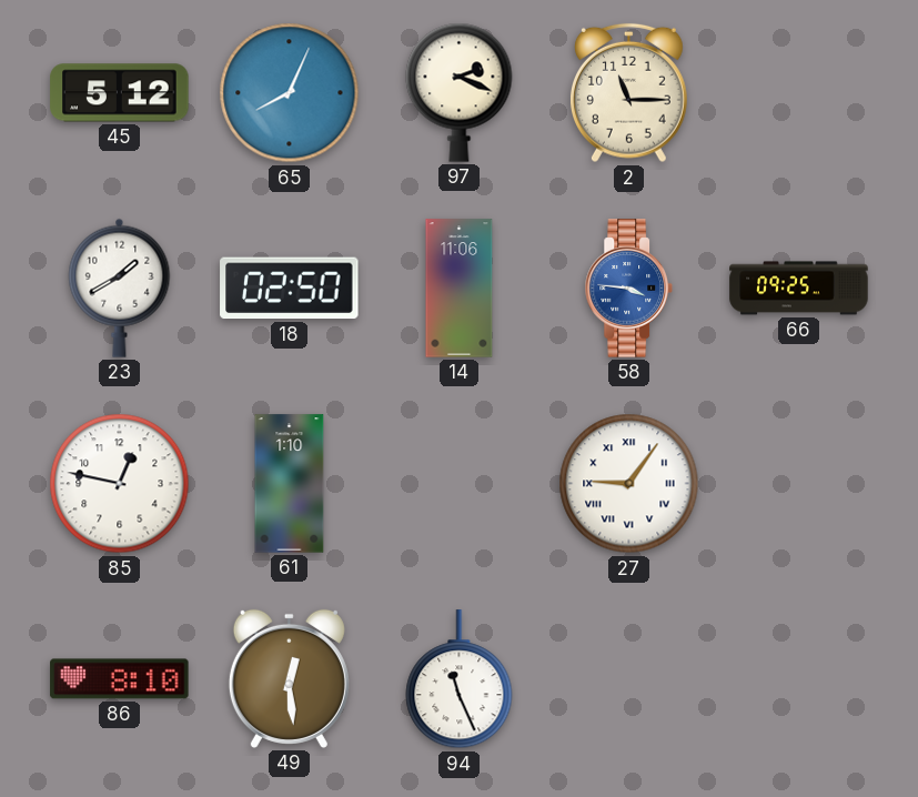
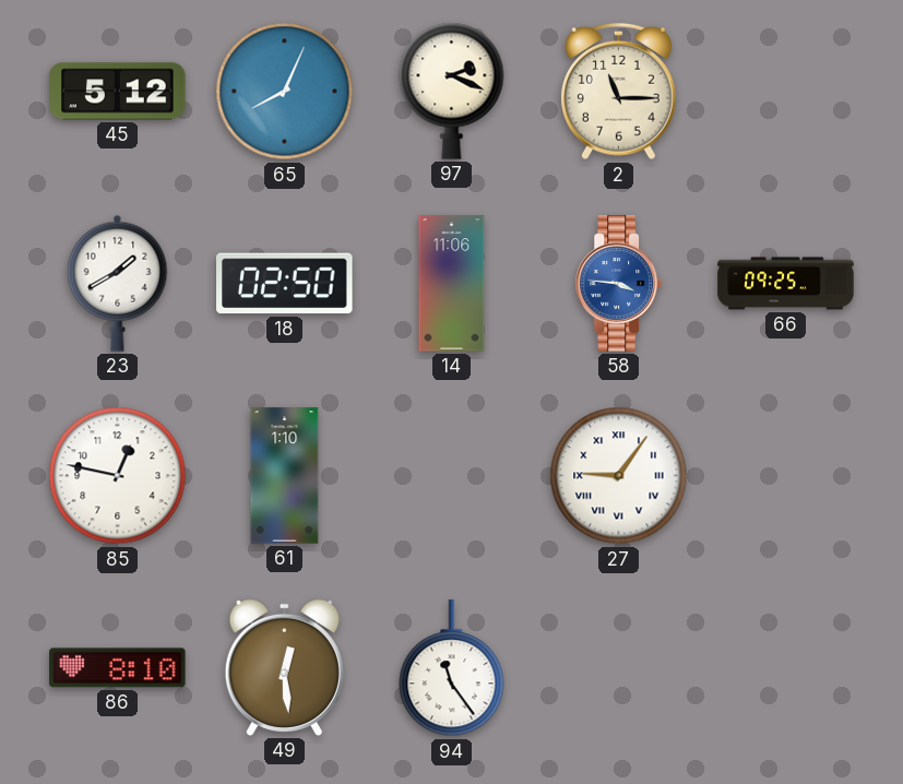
94: 11:26 -> 11:24
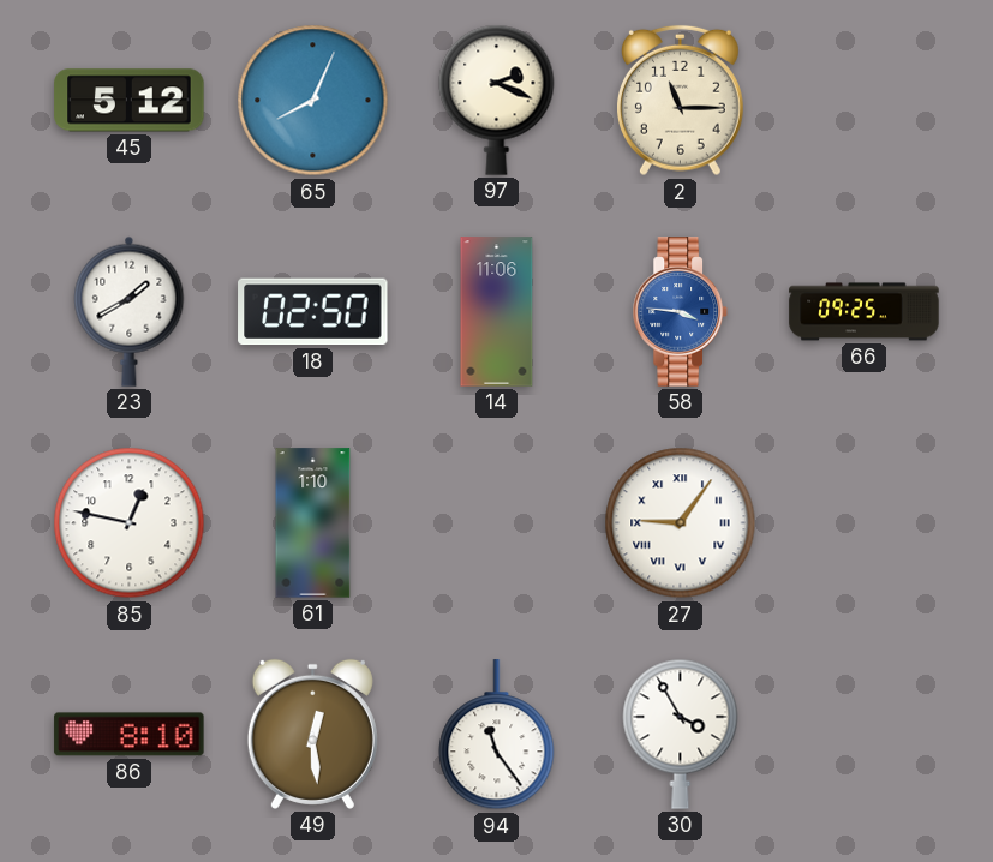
30: none -> 3:55
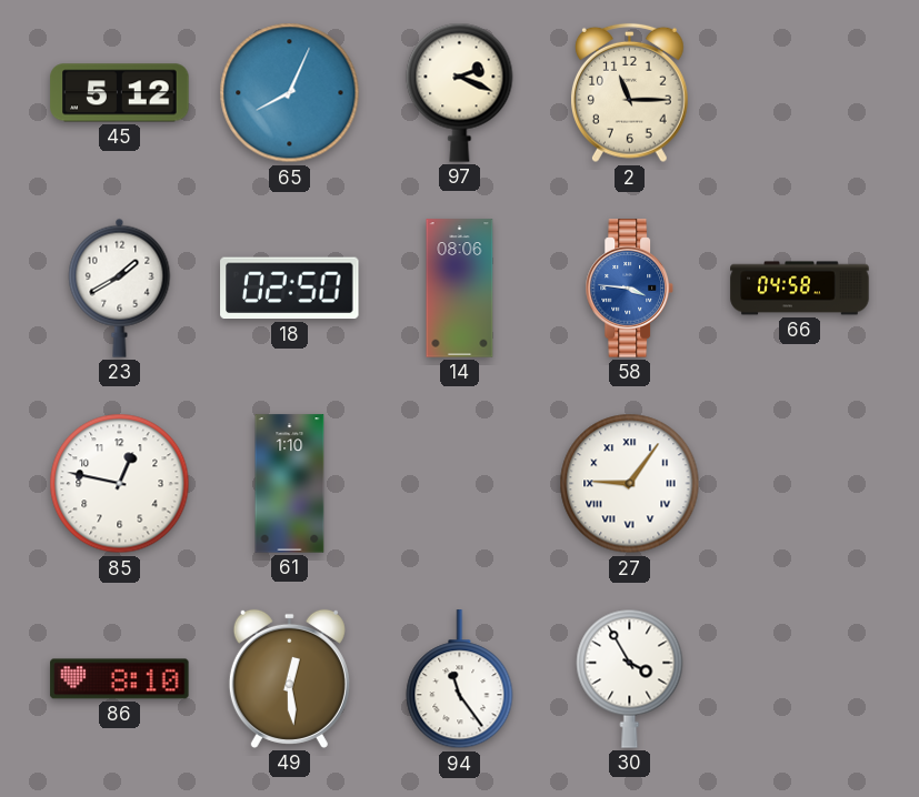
14: 11:06 -> 08:06
66: 09:25 -> 04:58
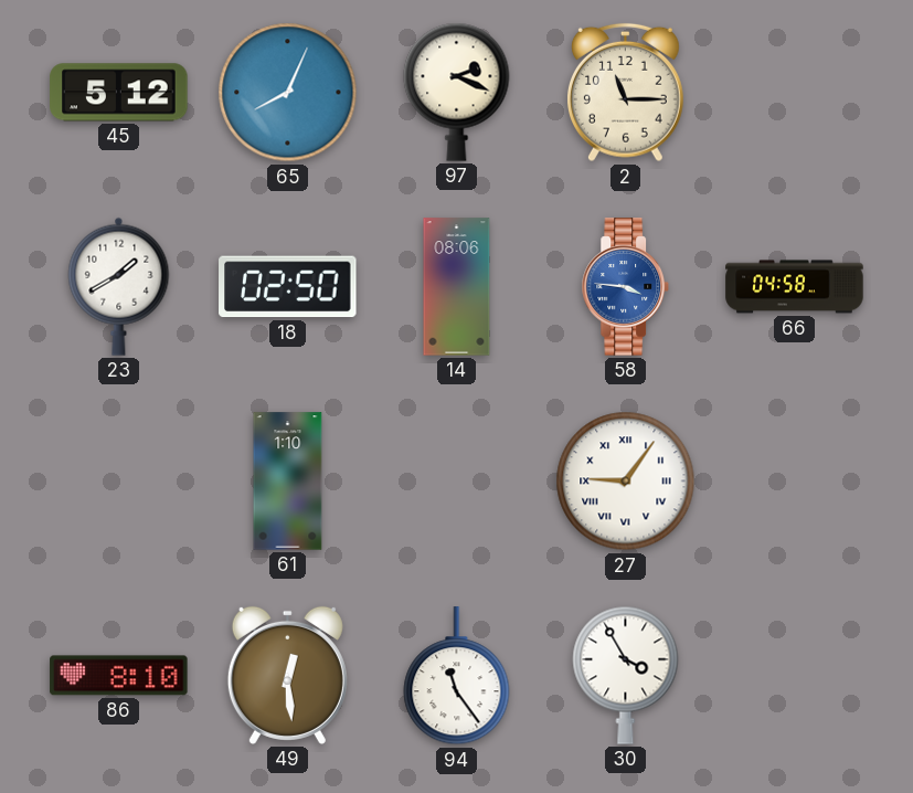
85: 12:47 -> none
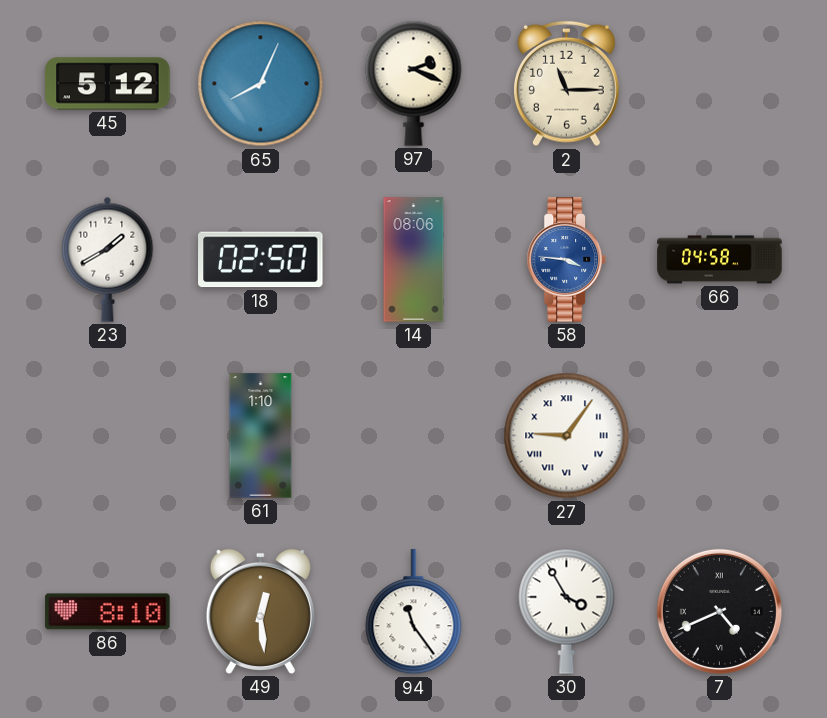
7: none -> 4:41
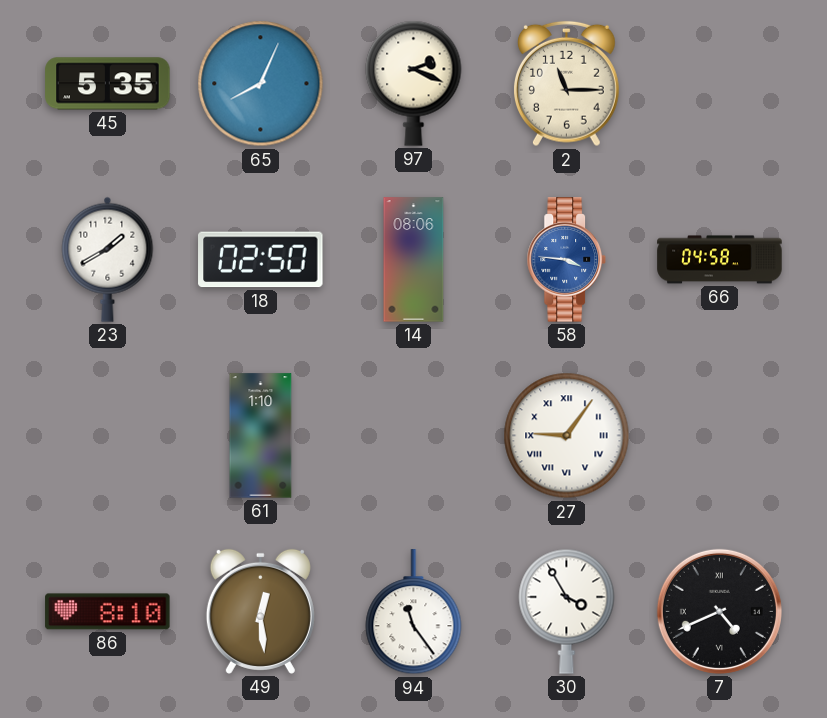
45: 5:12 -> 5:35
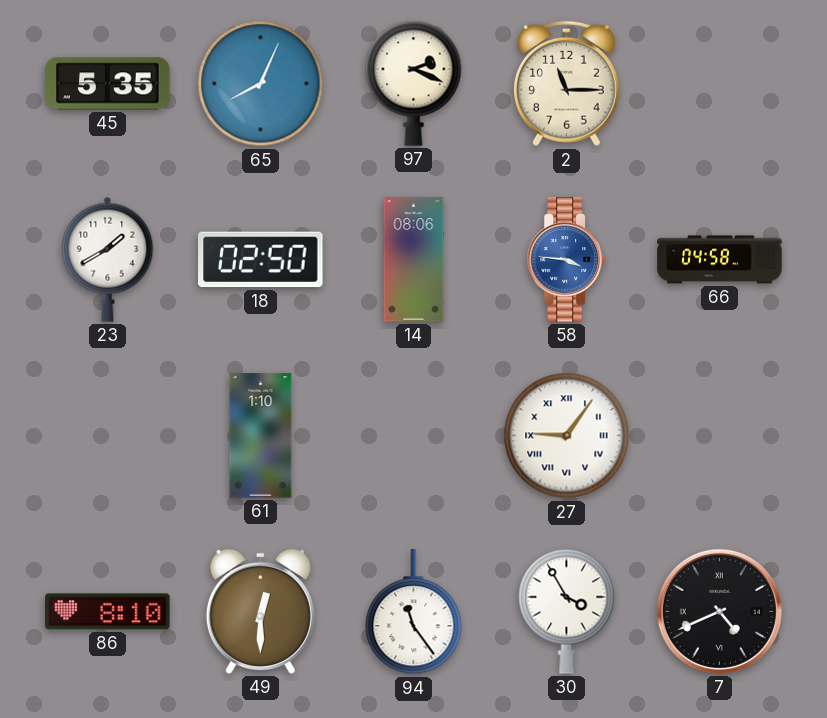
49: 12:29 -> 12:30
